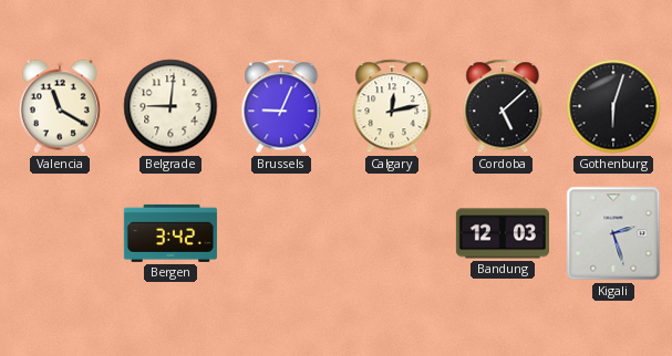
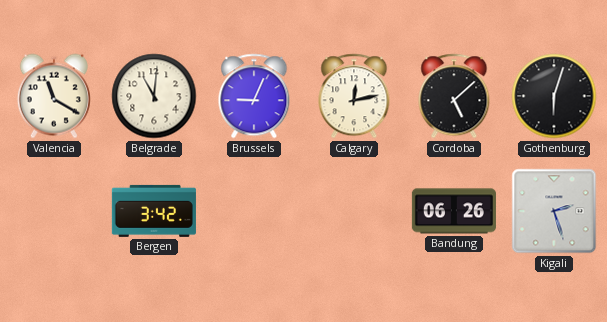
Belgrade: 9:01 -> 11:01
Bandung: 12:03 -> 06:26
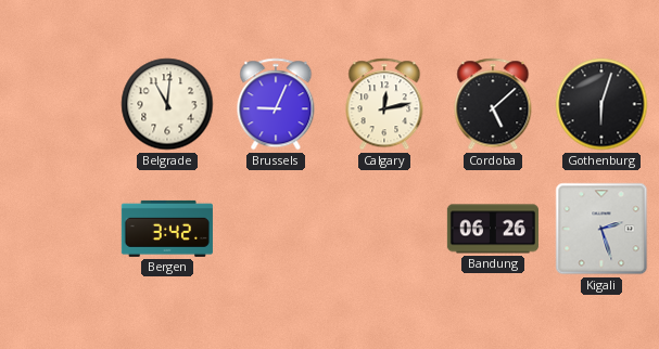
Valencia: 11:20 -> none
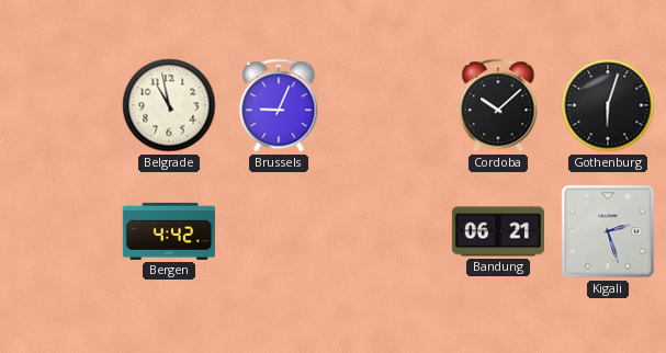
Belgrade: 11:01 -> 10:58
Calgary: 12:13 -> none
Cordoba: 5:08 -> 10:08
Bergen: 3:42 -> 4:42
Bandung: 06:26 -> 06:21
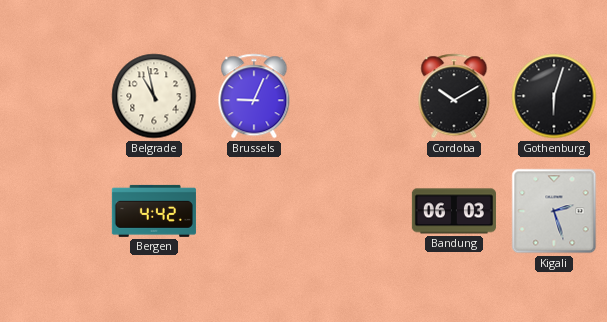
Cordoba: 10:08 -> 10:10
Bandung: 06:21 -> 06:03
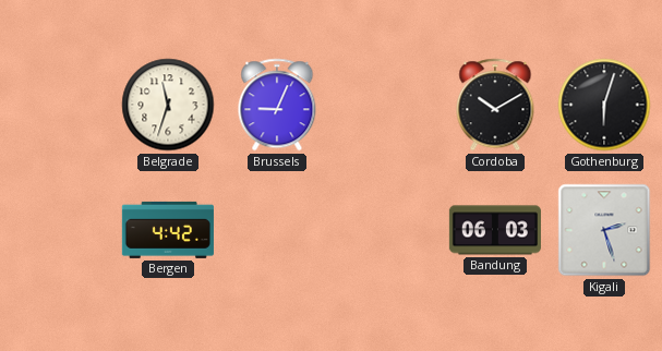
Belgrade: 10:58 -> 11:33
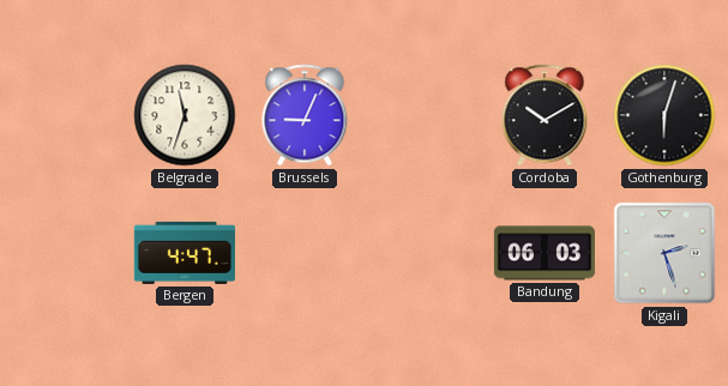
Bergen: 4:42 -> 4:47
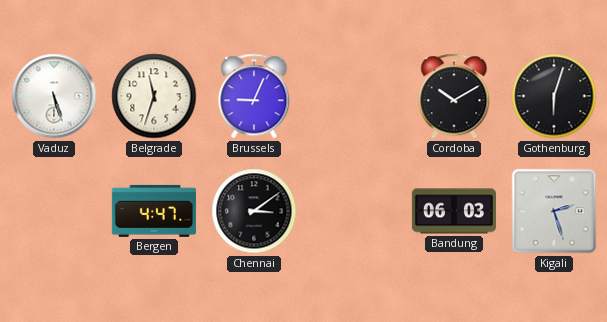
Vaduz: none -> 5:27
Chennai: none -> 3:09
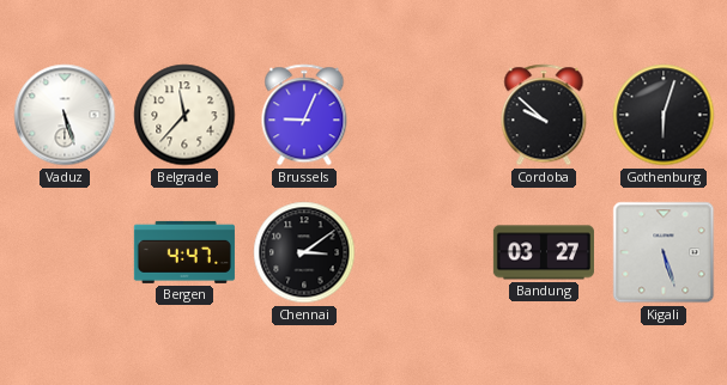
Belgrade: 11:33 -> 11:37
Cordoba: 10:10 -> 9:52
Bandung: 06:03 -> 03:27
Kigali: 2:27 -> 5:27
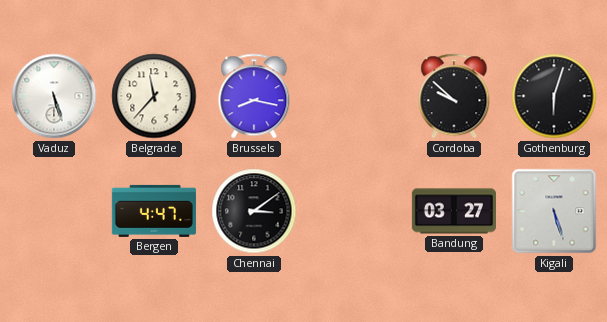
Brussels: 9:04 -> 8:17
